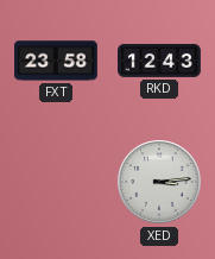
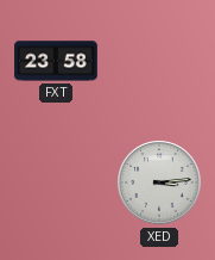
RKD: 12:43 -> none
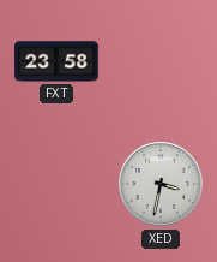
XED: 3:14 -> 3:32
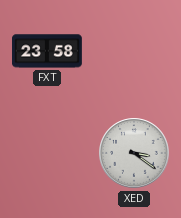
XED: 3:32 -> 3:21
